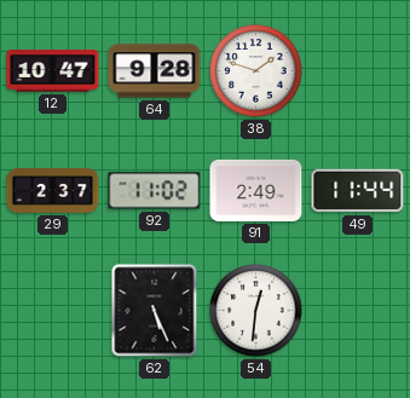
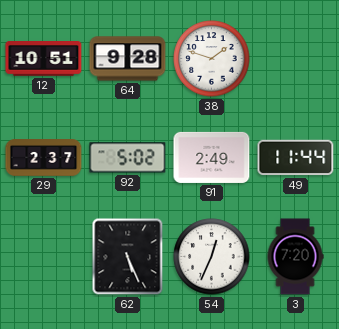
12: 10:47 -> 10:51
92: 11:02 -> 5:02
54: 12:31 -> 12:34
3: none -> 7:20
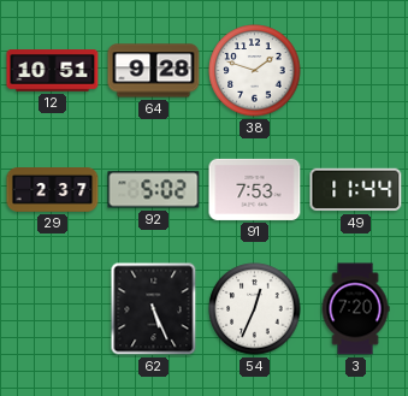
91: 2:49 -> 7:53
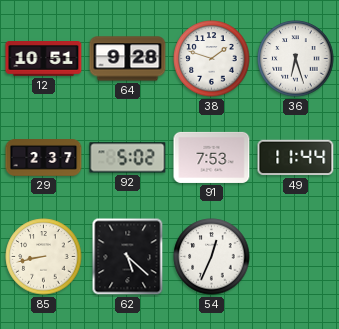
36: none -> 6:27
85: none -> 8:43
62: 5:26 -> 5:22
3: 7:20 -> none
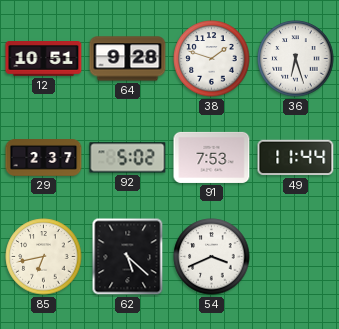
85: 8:43 -> 6:43
54: 12:34 -> 3:41
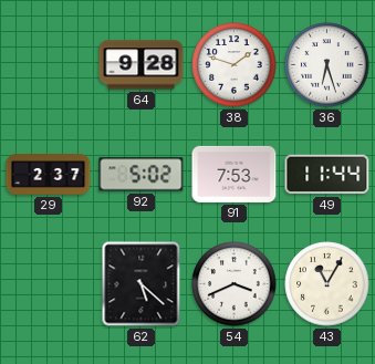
12: 10:51 -> none
85: 6:43 -> none
43: none -> 11:05
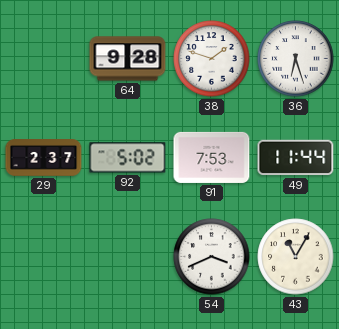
62: 5:22 -> none
